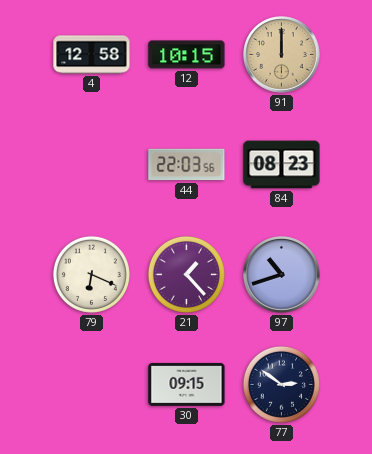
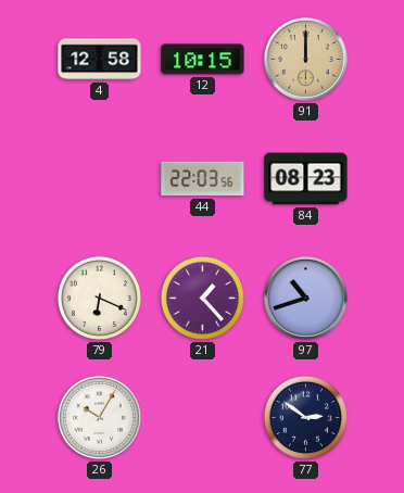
26: none -> 10:05
30: 09:15 -> none
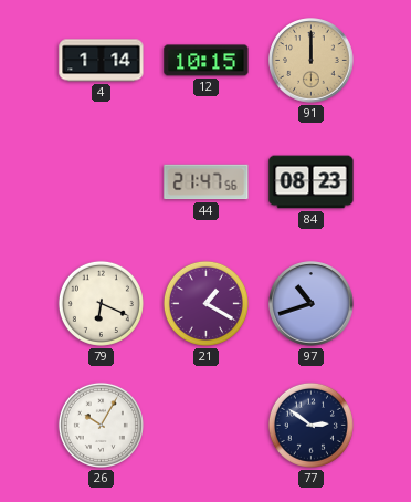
4: 12:58 -> 1:14
44: 22:03 -> 21:47
21: 1:23 -> 1:20
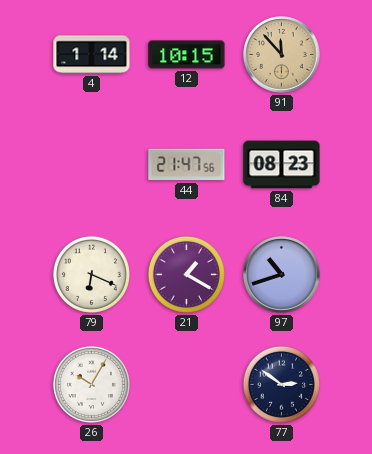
91: 12:00 -> 11:53
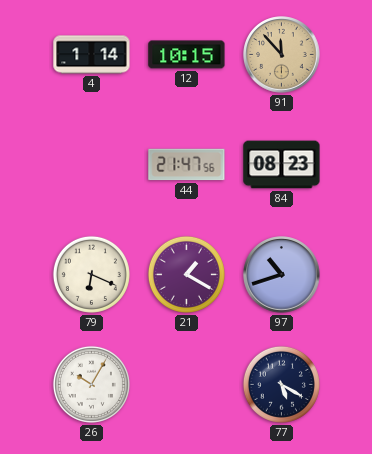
77: 2:51 -> 5:20
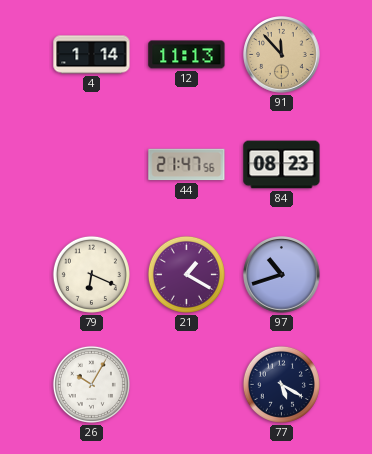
12: 10:15 -> 11:13
